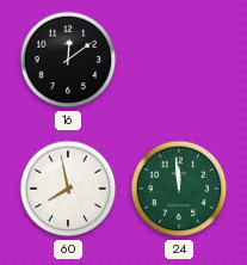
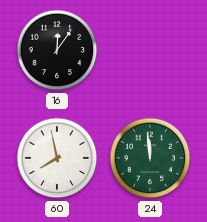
16: 12:09 -> 12:06
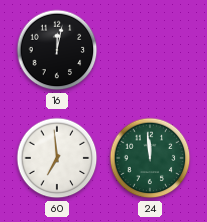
16: 12:06 -> 12:02
60: 7:58 -> 6:59
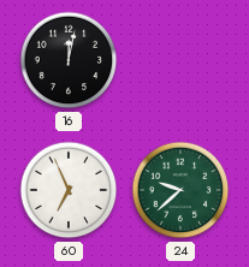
60: 6:59 -> 6:56
24: 11:59 -> 9:38
